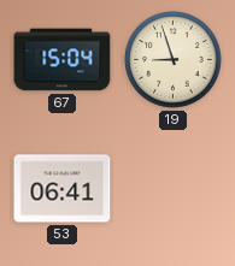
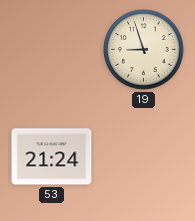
67: 15:04 -> none
53: 06:41 -> 21:24
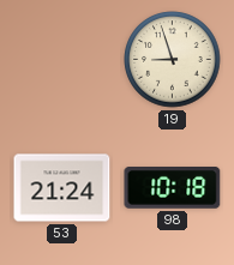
98: none -> 10:18
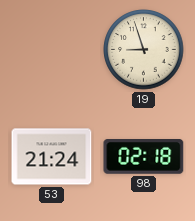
98: 10:18 -> 02:18
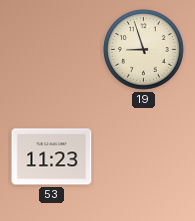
53: 21:24 -> 11:23
98: 02:18 -> none
